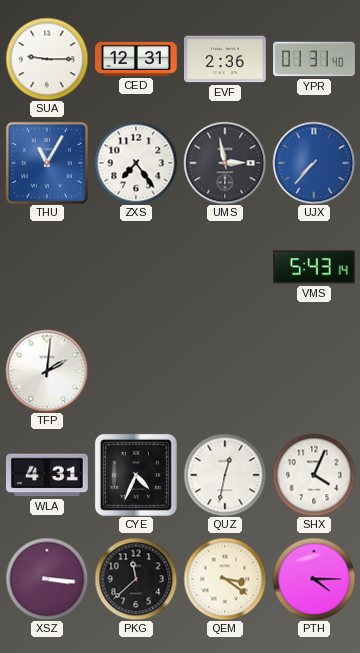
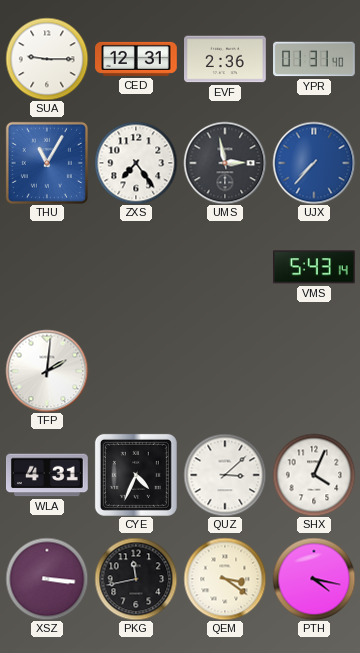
QUZ: 12:32 -> 3:08
PKG: 11:38 -> 11:43
PTH: 4:15 -> 4:17
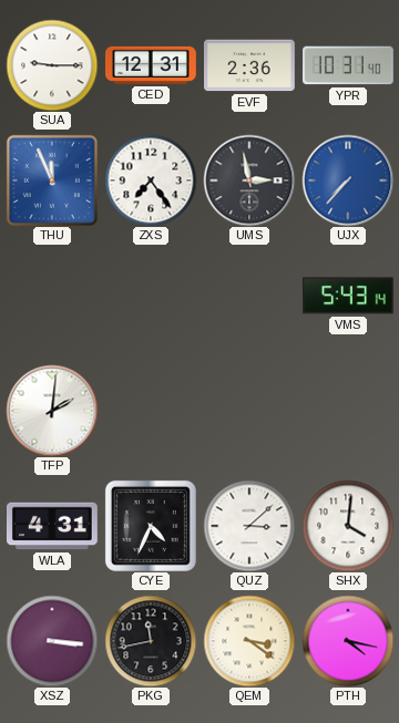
YPR: 01:31 -> 10:31
THU: 11:05 -> 11:56
SHX: 4:04 -> 4:01
